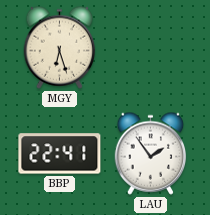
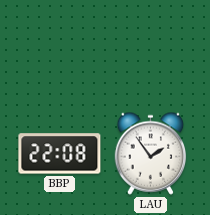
MGY: 6:27 -> none
BBP: 22:41 -> 22:08
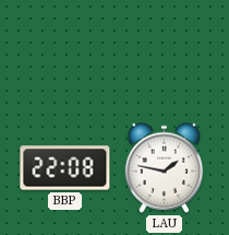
LAU: 1:54 -> 1:47
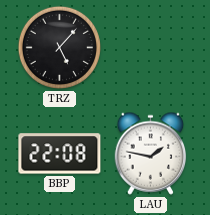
TRZ: none -> 5:07
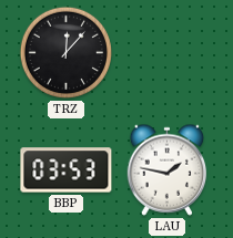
TRZ: 5:07 -> 12:07
BBP: 22:08 -> 03:53
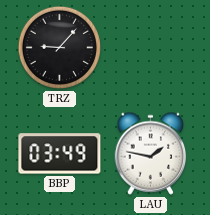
TRZ: 12:07 -> 9:07
BBP: 03:53 -> 03:49
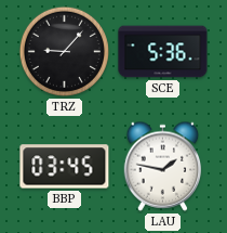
SCE: none -> 5:36
BBP: 03:49 -> 03:45
